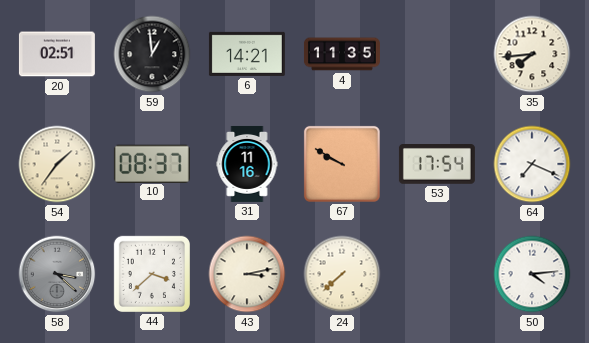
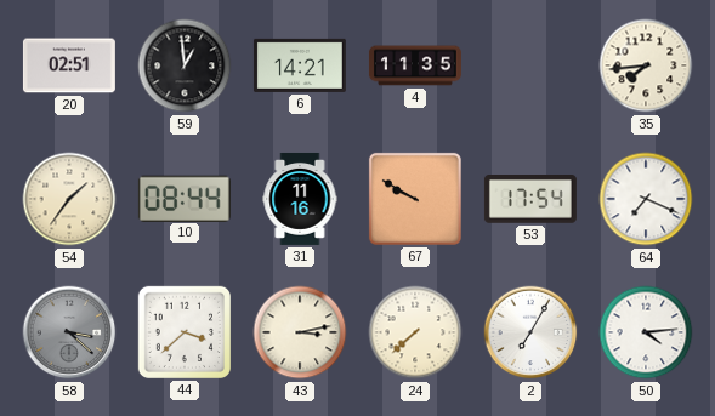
10: 08:37 -> 08:44
2: none -> 7:05
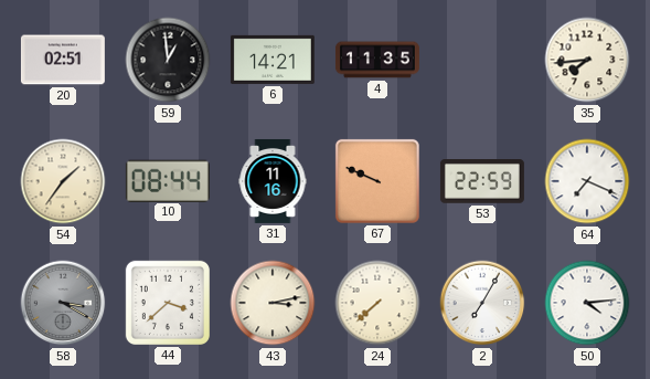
67: 9:50 -> 9:49
53: 17:54 -> 22:59
58: 3:22 -> 3:20
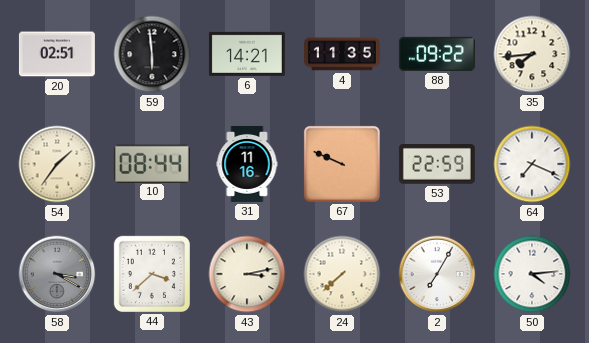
59: 12:59 -> 5:59
88: none -> 09:22
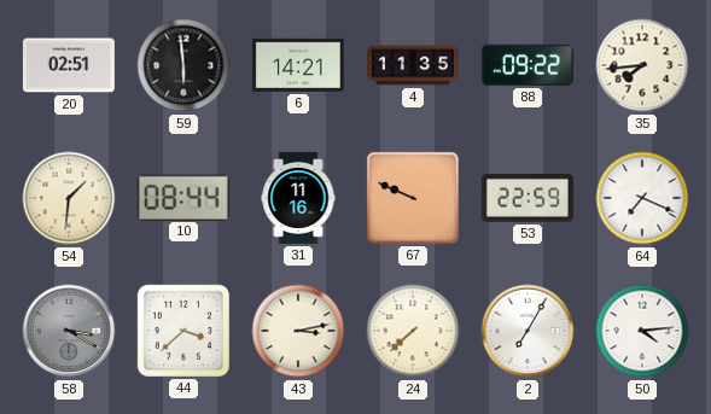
54: 1:36 -> 1:31
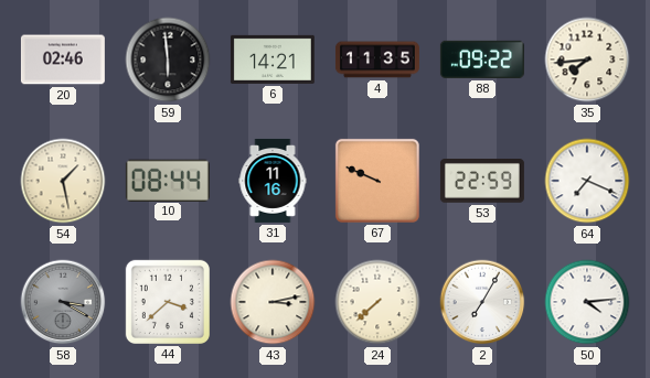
20: 02:51 -> 02:46
54: 1:31 -> 1:28
